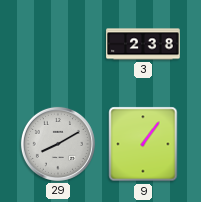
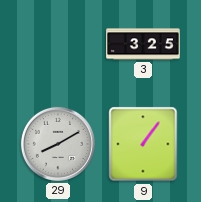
3: 2:38 -> 3:25
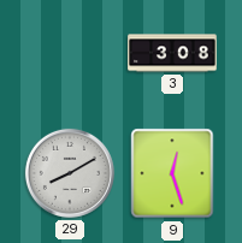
3: 3:25 -> 3:08
9: 1:06 -> 12:27
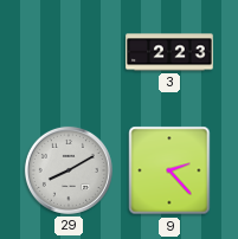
3: 3:08 -> 2:23
9: 12:27 -> 2:23
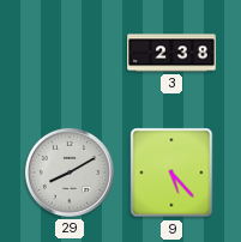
3: 2:23 -> 2:38
9: 2:23 -> 5:23
